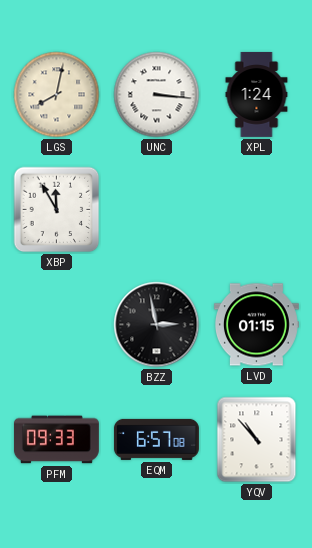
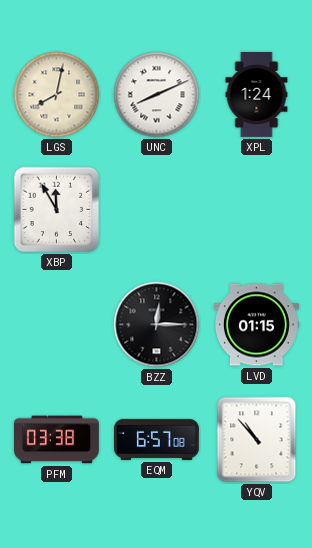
UNC: 3:16 -> 8:11
BZZ: 2:58 -> 12:15
PFM: 09:33 -> 03:38
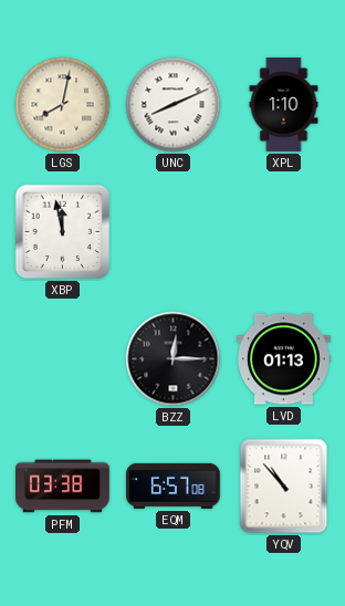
XPL: 1:24 -> 1:10
XBP: 11:55 -> 11:58
LVD: 01:15 -> 01:13
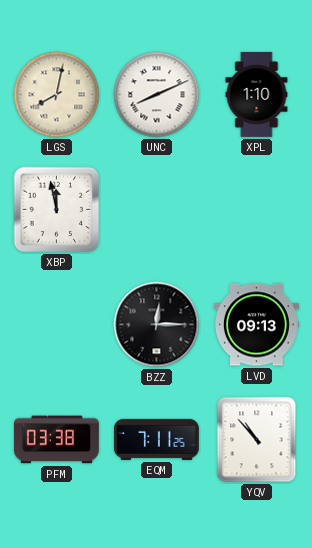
LVD: 01:13 -> 09:13
EQM: 6:57 -> 7:11
